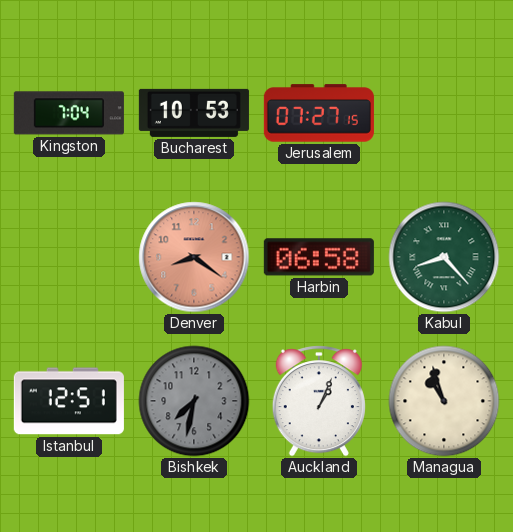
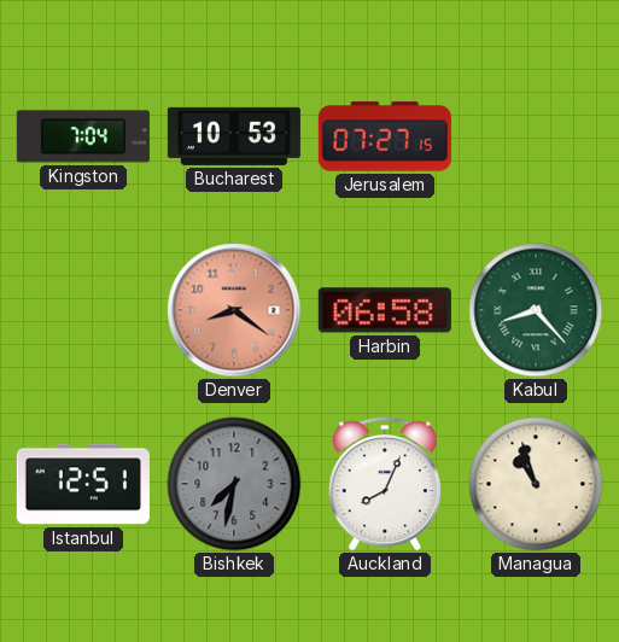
Auckland: 1:04 -> 8:04
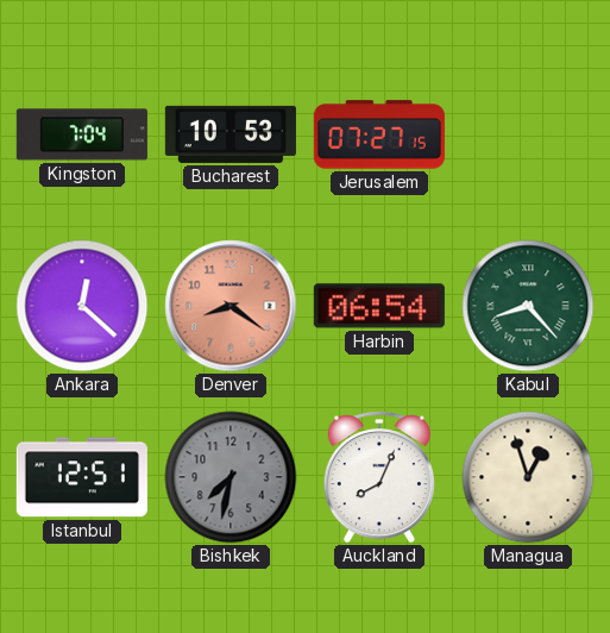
Ankara: none -> 12:22
Harbin: 06:58 -> 06:54
Managua: 10:57 -> 12:57
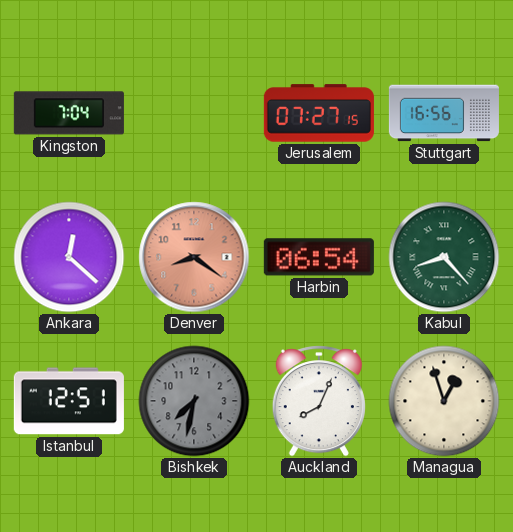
Bucharest: 10:53 -> none
Stuttgart: none -> 16:56
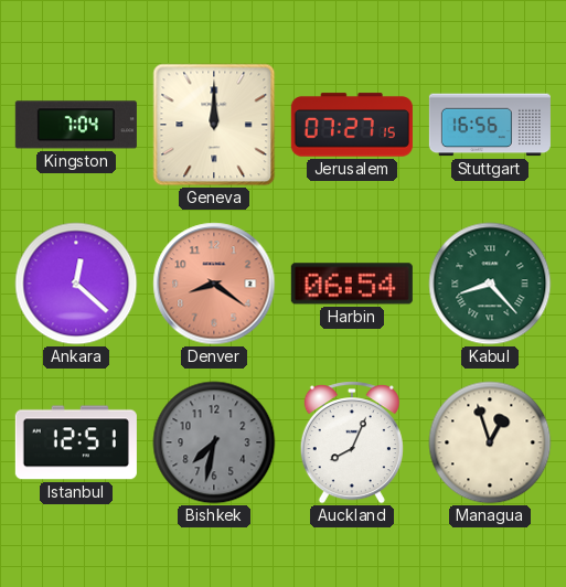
Geneva: none -> 12:00
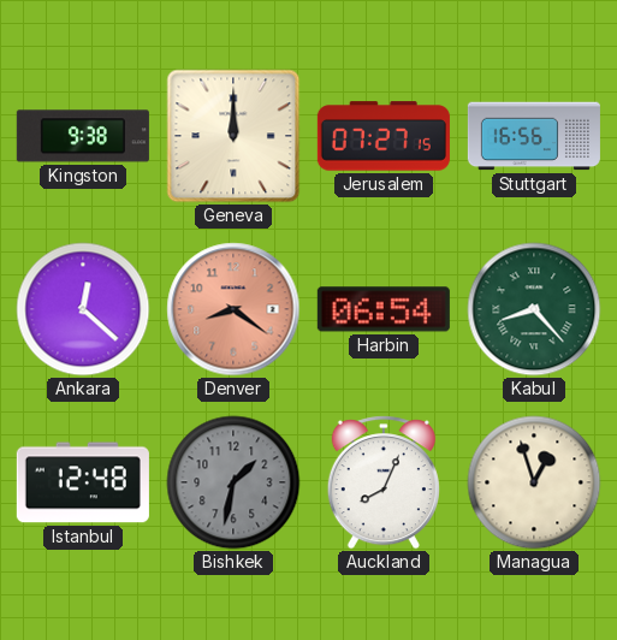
Kingston: 7:04 -> 9:38
Istanbul: 12:51 -> 12:48
Bishkek: 7:32 -> 1:32
